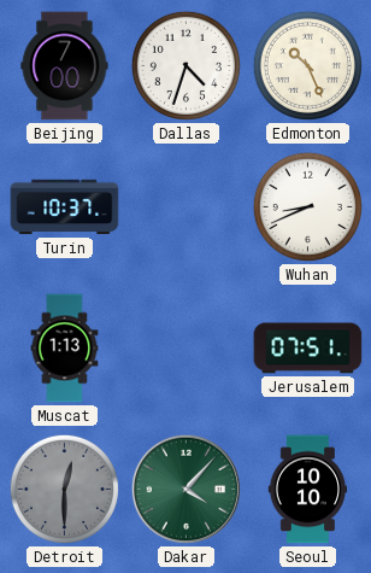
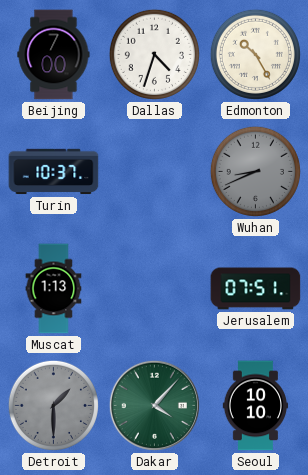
Edmonton: 10:26 -> 10:25
Wuhan dial: white -> grey
Detroit: 12:30 -> 1:30
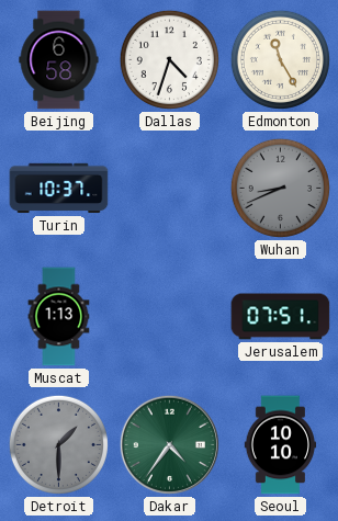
Beijing: 7:00 -> 6:58
Edmonton: 10:25 -> 11:25
Dakar: 4:07 -> 4:36
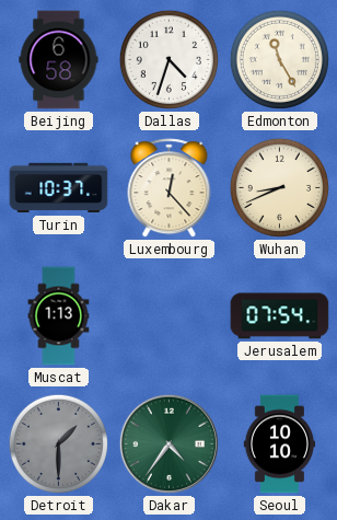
Luxembourg: none -> 12:23
Wuhan dial: grey -> cream
Jerusalem: 07:51 -> 07:54
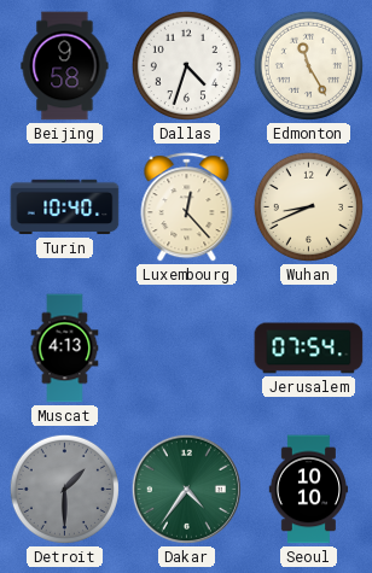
Beijing: 6:58 -> 9:58
Turin: 10:37 -> 10:40
Muscat: 1:13 -> 4:13
